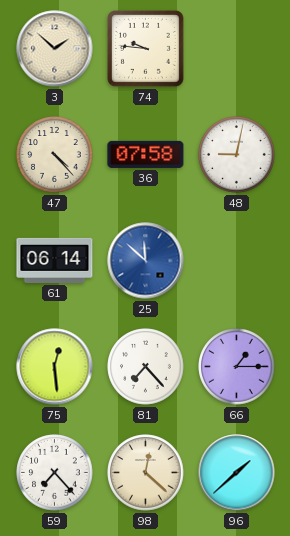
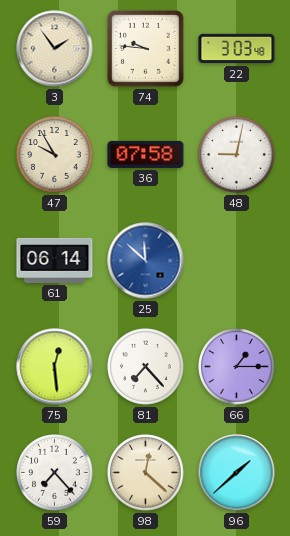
3: 1:52 -> 1:54
22: none -> 3:03
47: 4:23 -> 9:55
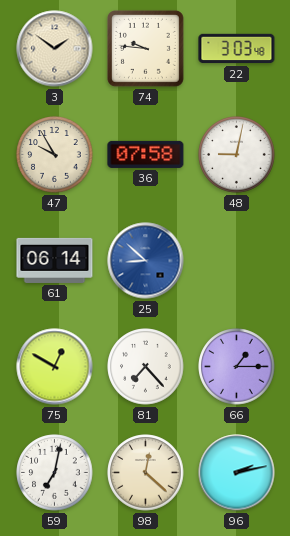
3: 1:54 -> 1:51
25: 11:52 -> 8:52
75: 12:29 -> 12:50
59: 7:23 -> 7:02
96: 1:38 -> 2:13
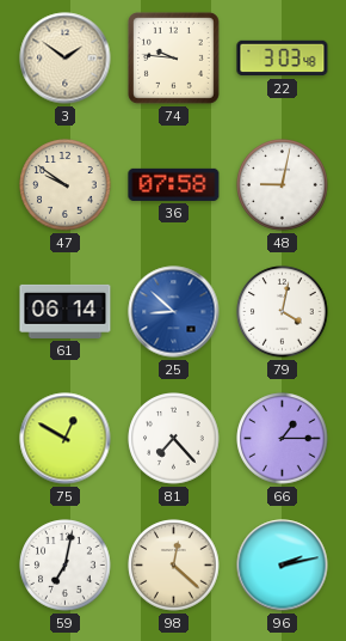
47: 9:55 -> 9:51
79: none -> 4:02
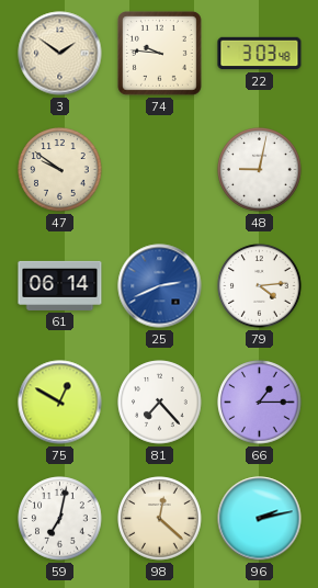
36: 07:58 -> none
25: 8:52 -> 2:41
79: 4:02 -> 4:14
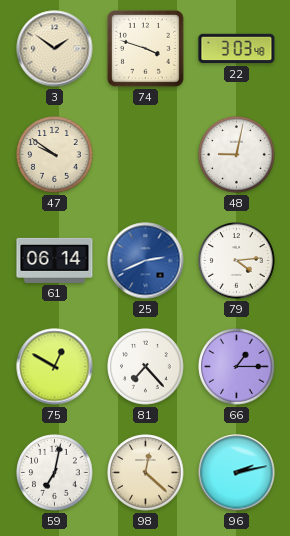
74: 9:46 -> 3:48
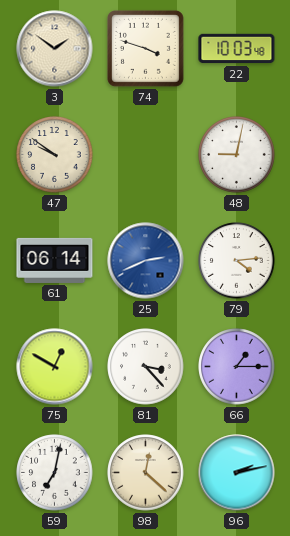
22: 3:03 -> 10:03
81: 7:23 -> 3:23
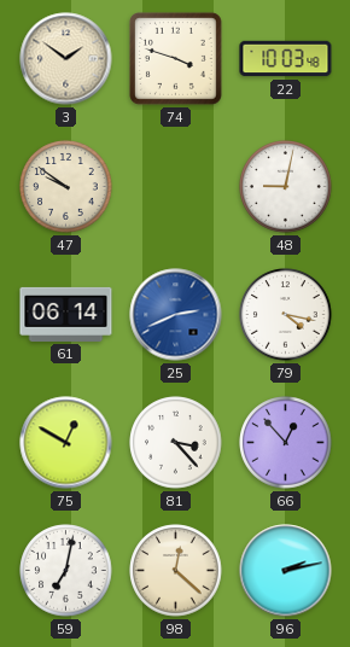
79: 4:14 -> 4:17
66: 1:15 -> 12:53
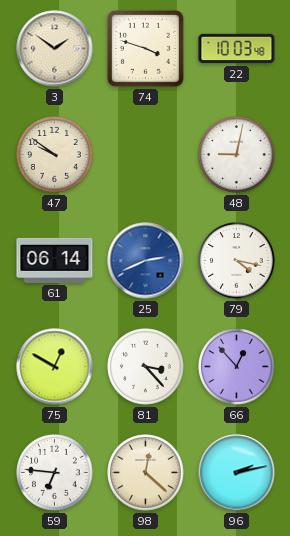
59: 7:02 -> 6:46
